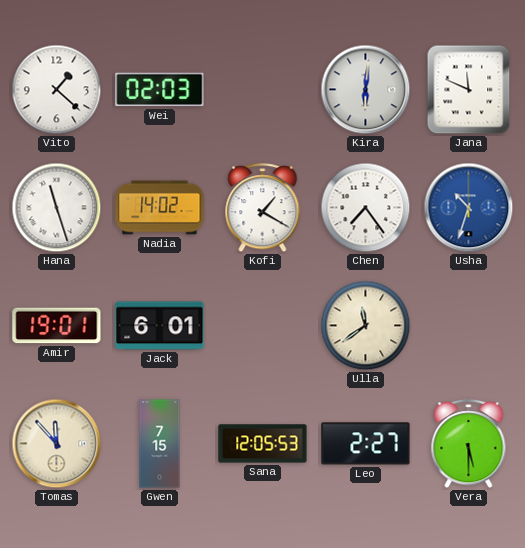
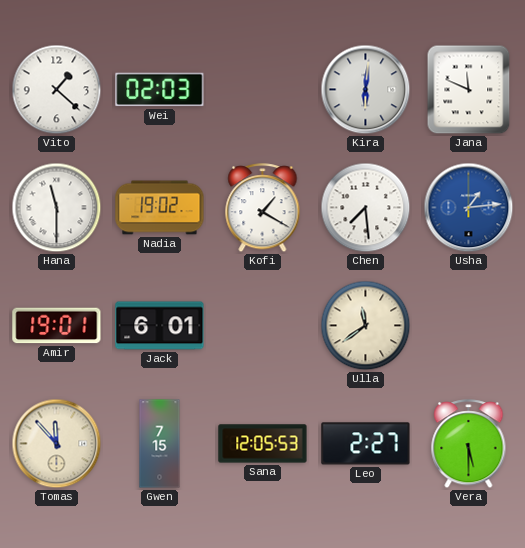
Hana: 11:27 -> 11:30
Nadia: 14:02 -> 19:02
Chen: 7:24 -> 7:29
Usha: 10:33 -> 1:14
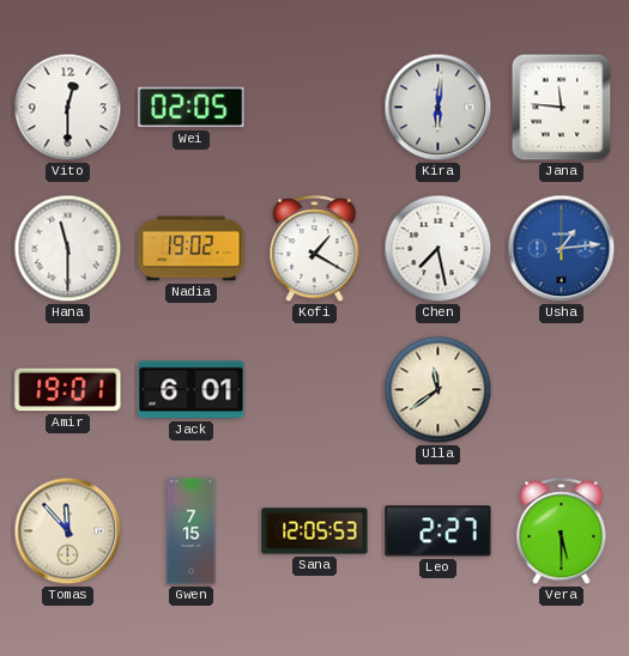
Vito: 1:22 -> 12:30
Wei: 02:03 -> 02:05
Jana: 11:49 -> 11:46
Chen: 7:29 -> 7:28
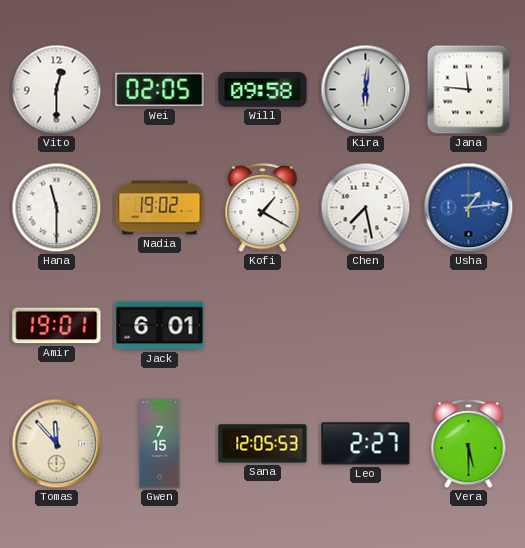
Will: none -> 09:58
Ulla: 11:39 -> none
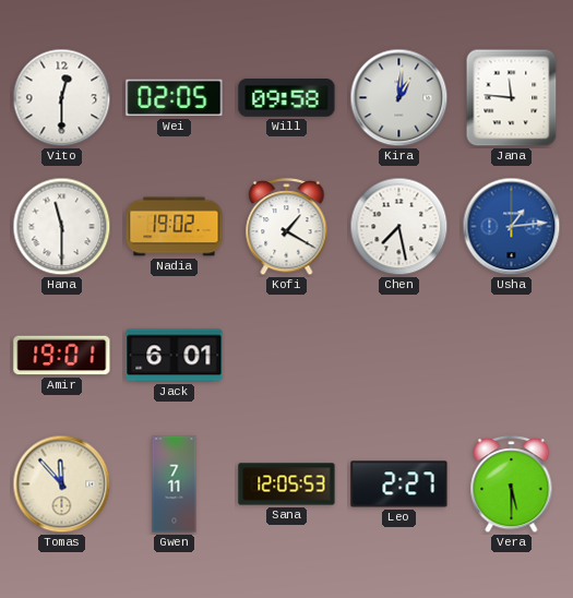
Kira: 6:01 -> 1:01
Gwen: 7:15 -> 7:11
